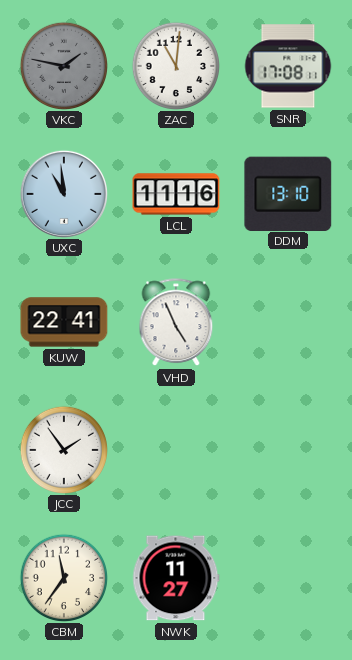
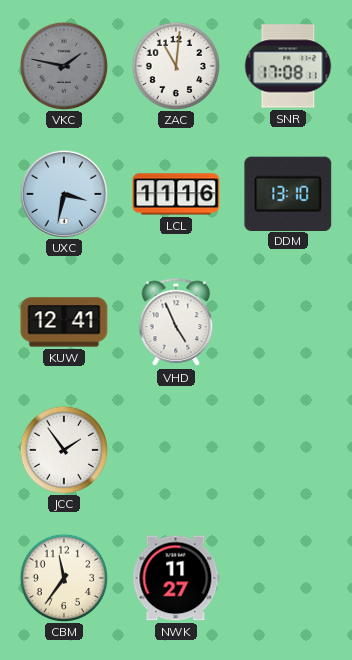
UXC: 10:59 -> 3:32
KUW: 22:41 -> 12:41
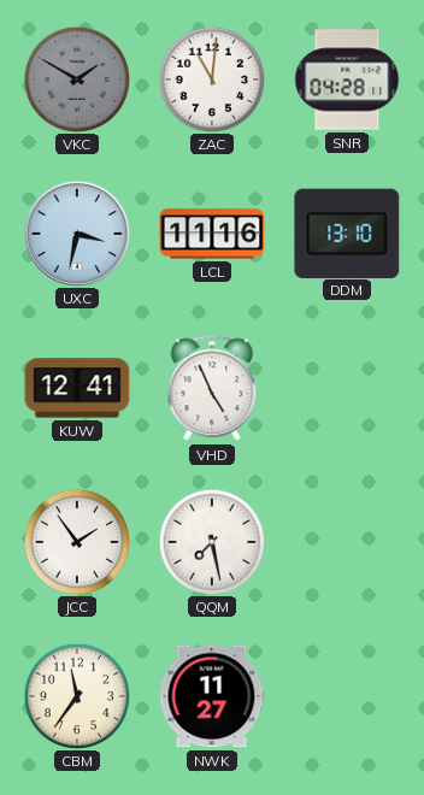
VKC: 1:47 -> 1:50
SNR: 17:08 -> 04:28
QQM: none -> 7:28
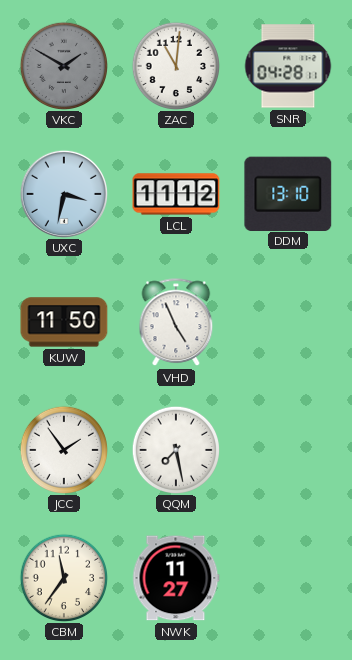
LCL: 11:16 -> 11:12
KUW: 12:41 -> 11:50
